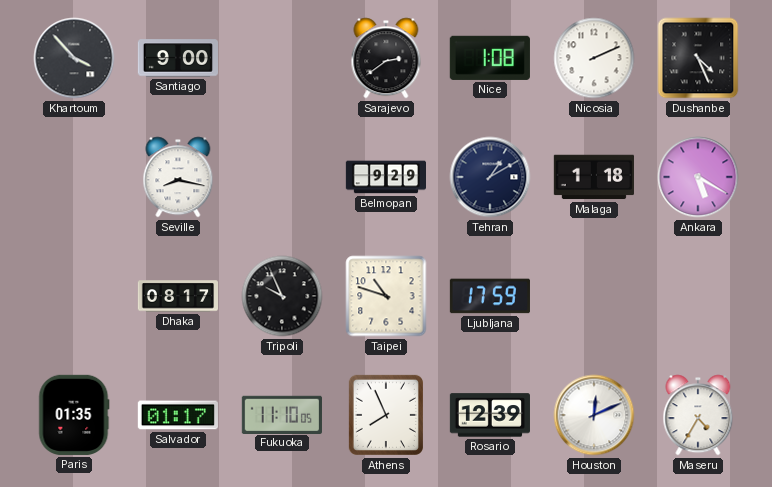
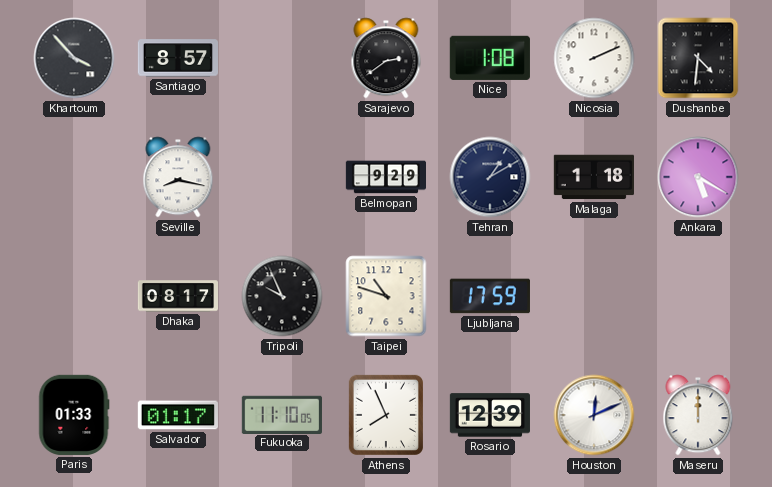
Santiago: 9:00 -> 8:57
Dushanbe: 4:26 -> 4:31
Paris: 01:35 -> 01:33
Maseru: 4:35 -> 12:00
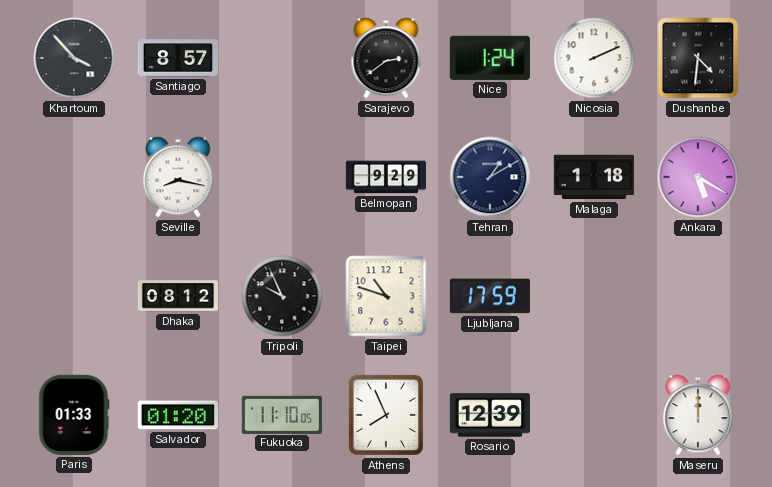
Nice: 1:08 -> 1:24
Dhaka: 08:17 -> 08:12
Salvador: 01:17 -> 01:20
Houston: 12:11 -> none
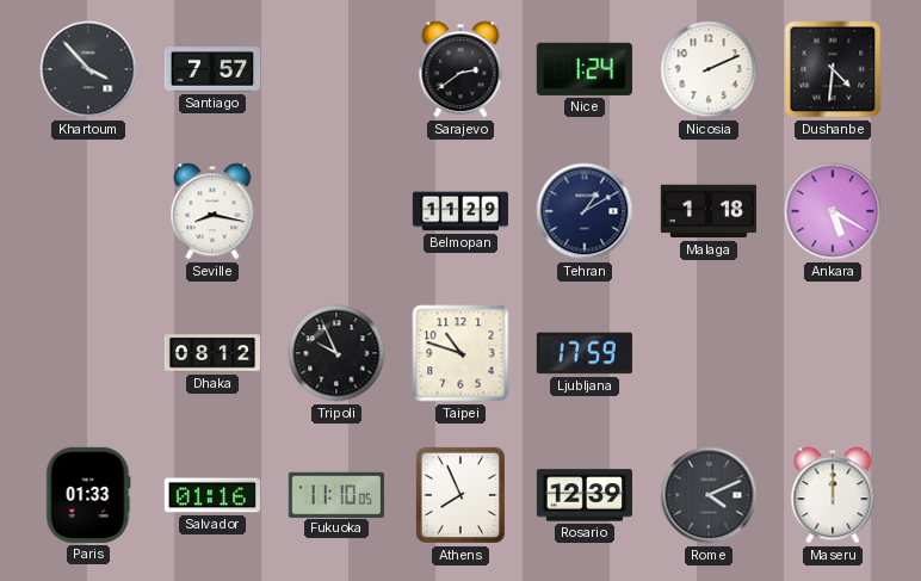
Santiago: 8:57 -> 7:57
Belmopan: 9:29 -> 11:29
Salvador: 01:20 -> 01:16
Rome: none -> 4:11
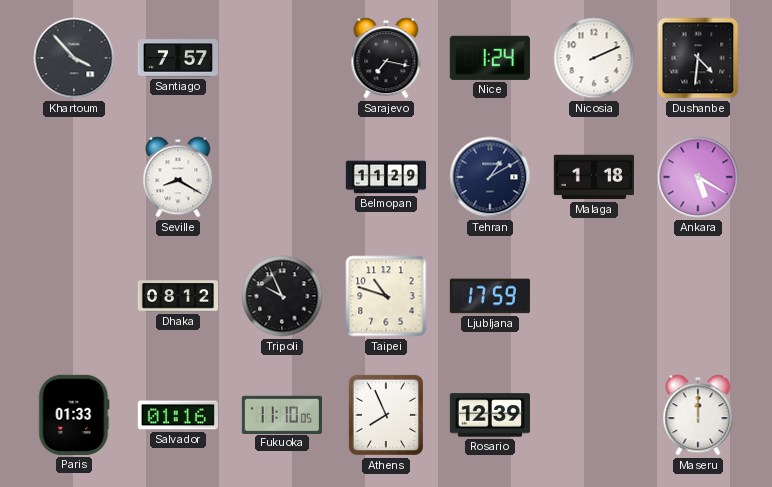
Sarajevo: 2:39 -> 7:17
Seville: 8:17 -> 8:20
Rome: 4:11 -> none
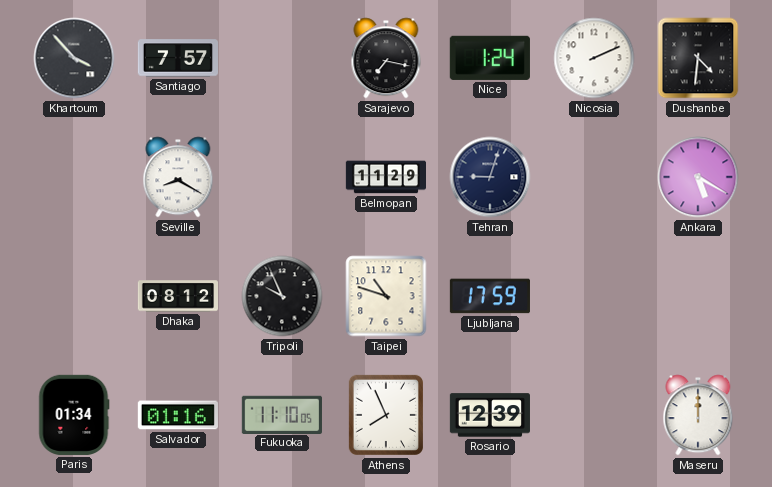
Tehran: 1:10 -> 9:03
Malaga: 1:18 -> none
Paris: 01:33 -> 01:34
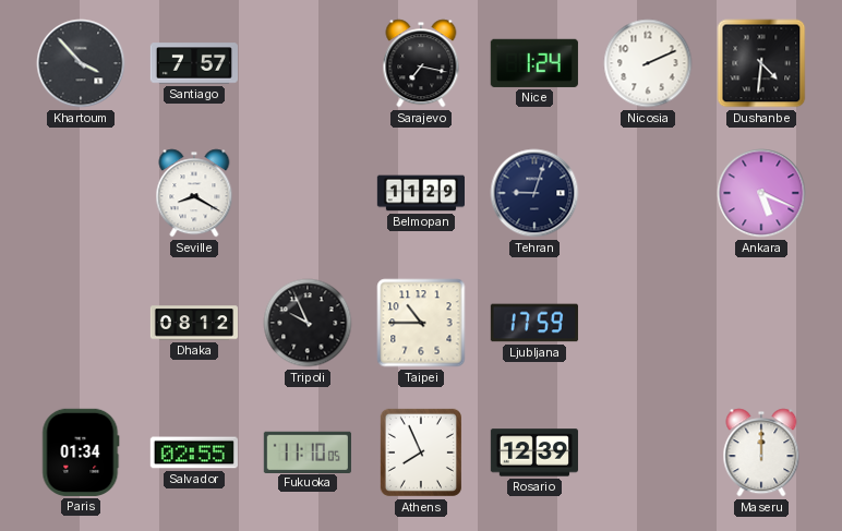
Ankara: 5:20 -> 5:19
Taipei: 10:48 -> 10:45
Salvador: 01:16 -> 02:55
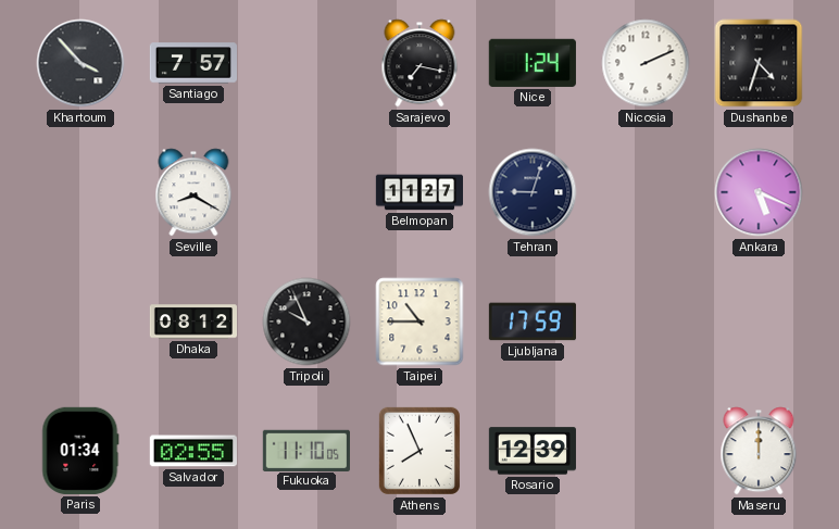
Dushanbe: 4:31 -> 4:33
Belmopan: 11:29 -> 11:27
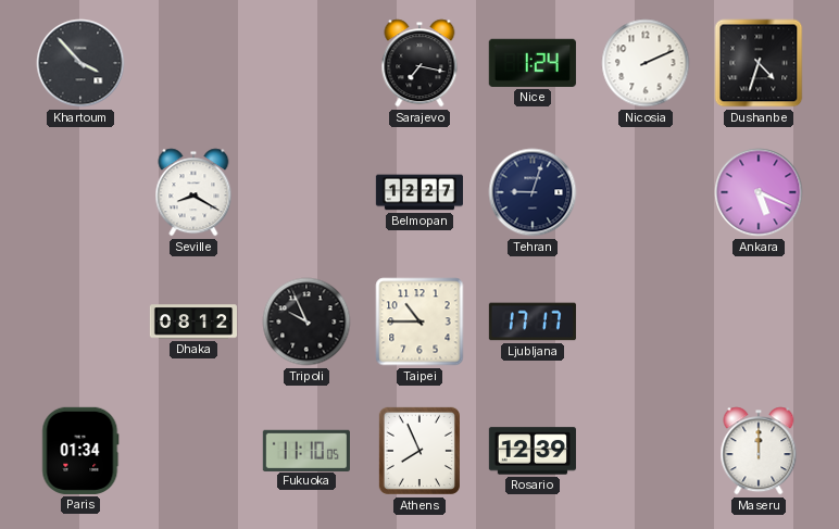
Santiago: 7:57 -> none
Belmopan: 11:27 -> 12:27
Ljubljana: 17:59 -> 17:17
Salvador: 02:55 -> none
